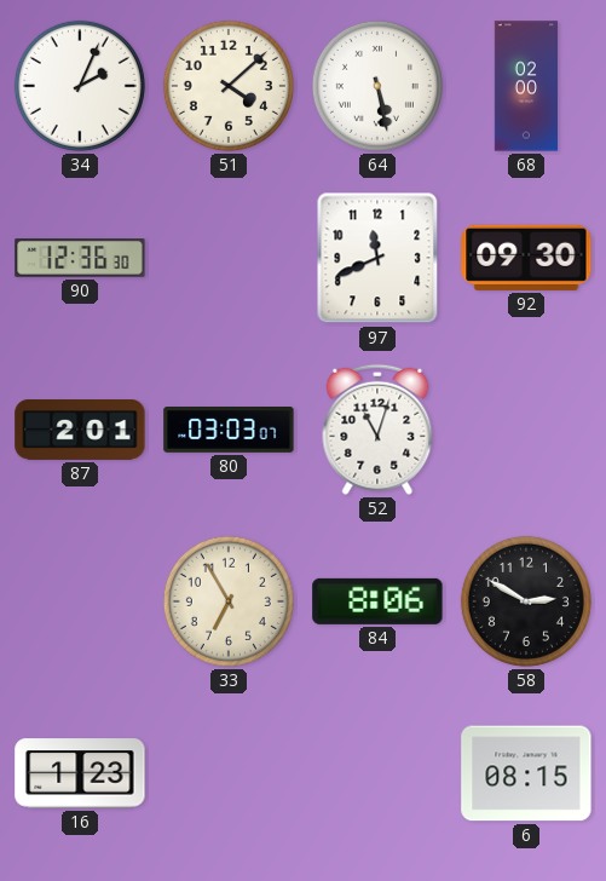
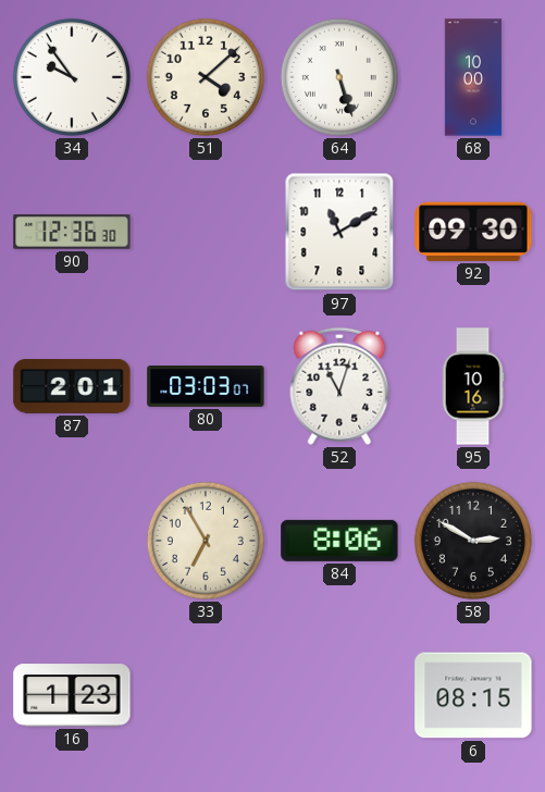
34: 2:04 -> 9:54
64: 5:28 -> 5:27
68: 02:00 -> 10:00
97: 11:41 -> 11:10
95: none -> 10:16
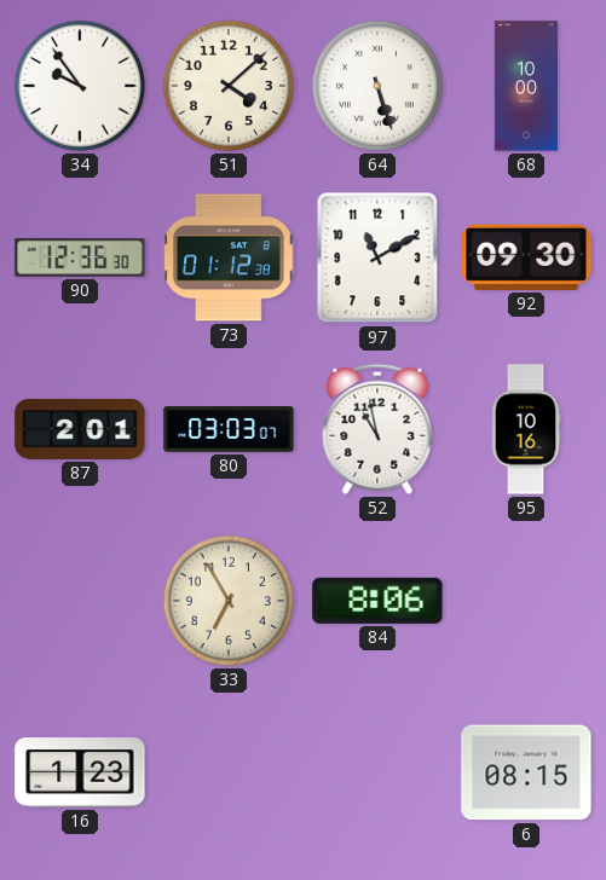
73: none -> 01:12
52: 11:03 -> 10:58
58: 2:50 -> none
